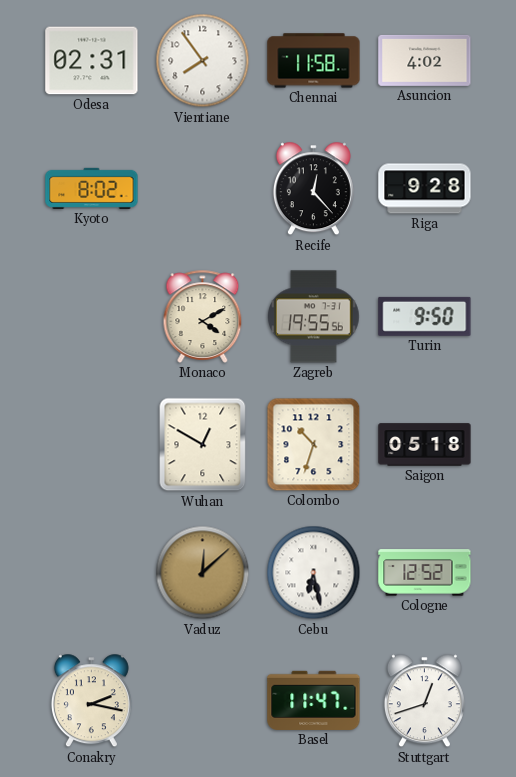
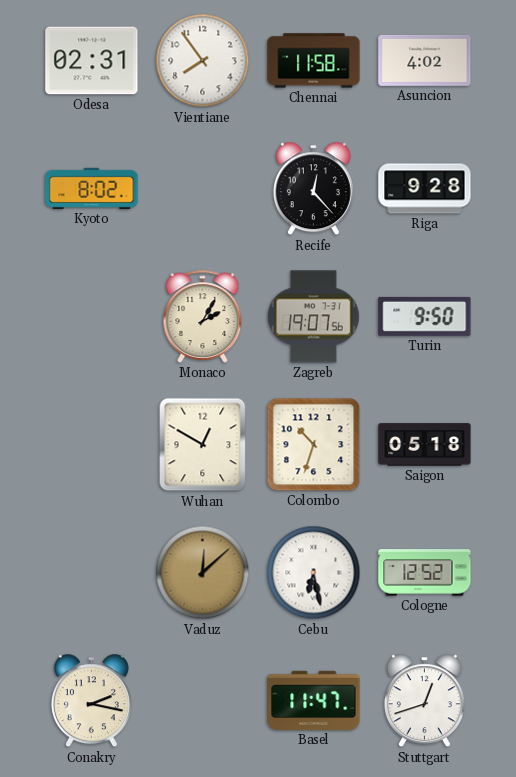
Monaco: 4:10 -> 2:05
Zagreb: 19:55 -> 19:07
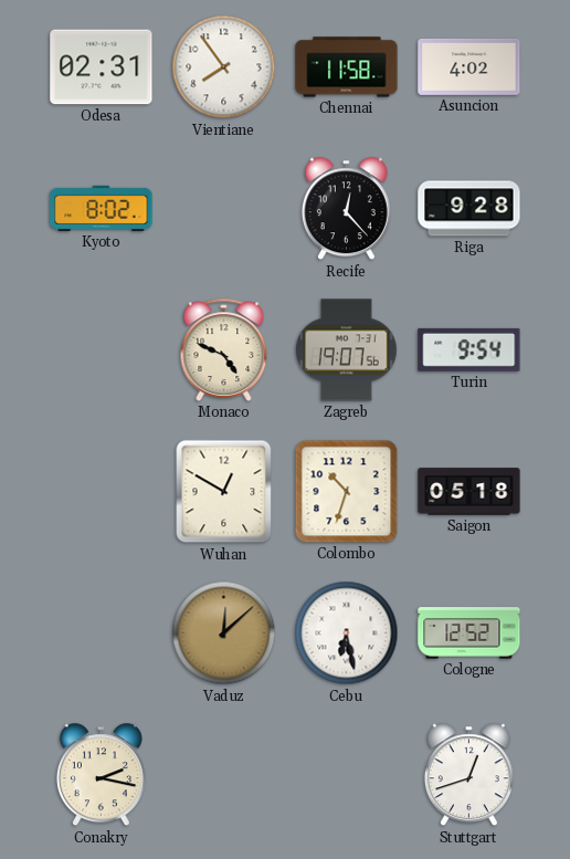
Monaco: 2:05 -> 4:49
Turin: 9:50 -> 9:54
Basel: 11:47 -> none
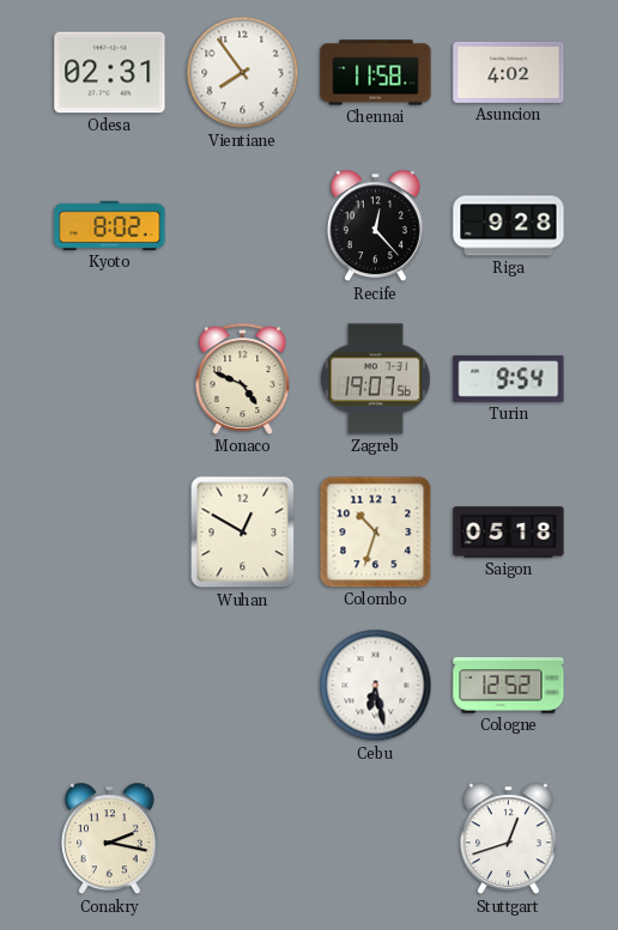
Vaduz: 12:08 -> none
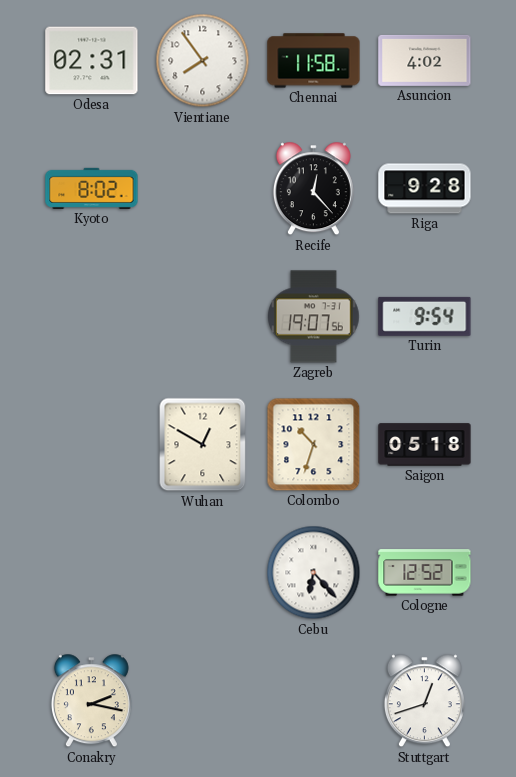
Monaco: 4:49 -> none
Cebu: 6:28 -> 6:23
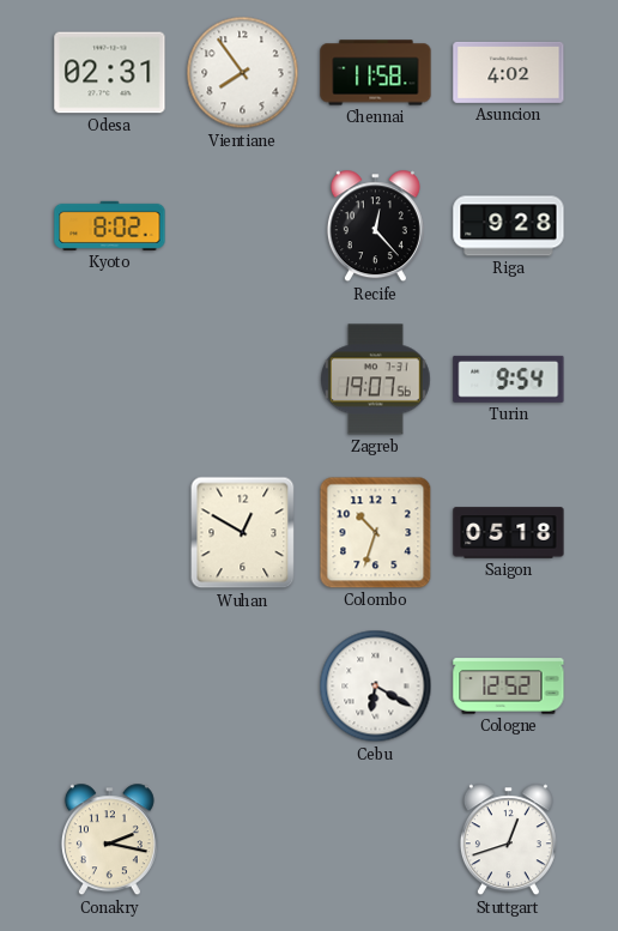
Cebu: 6:23 -> 6:20
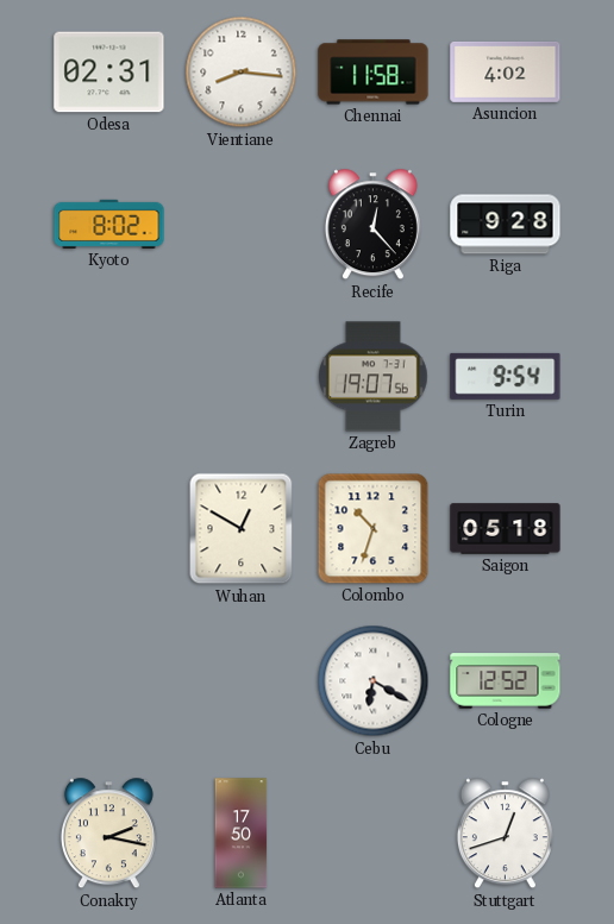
Vientiane: 7:54 -> 8:16
Atlanta: none -> 17:50
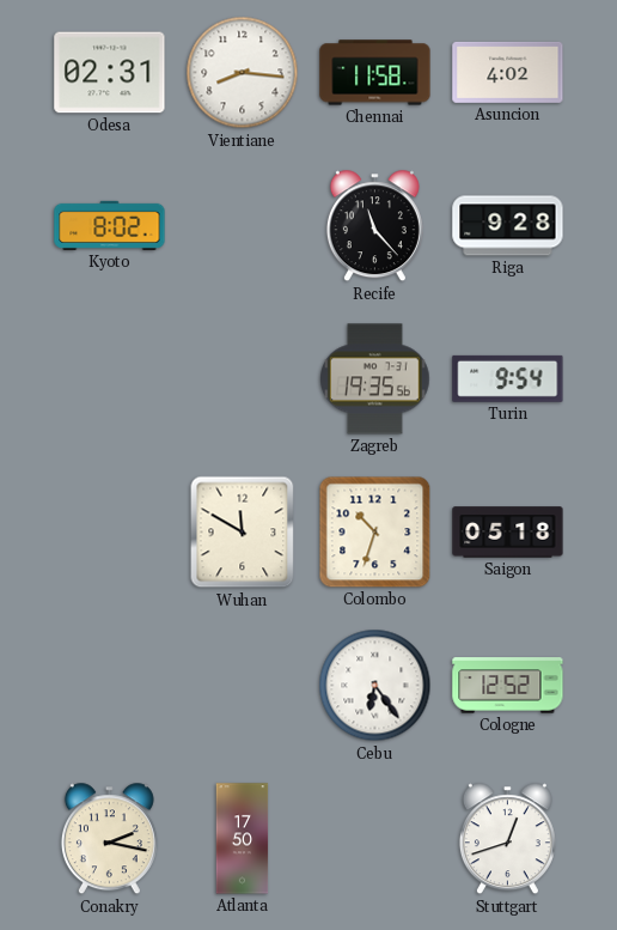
Recife: 12:23 -> 11:23
Zagreb: 19:07 -> 19:35
Wuhan: 12:50 -> 11:50
Cebu: 6:20 -> 6:24
